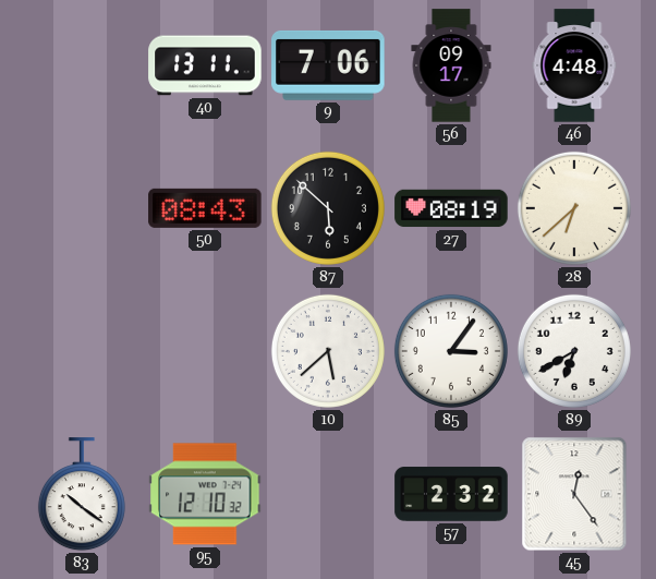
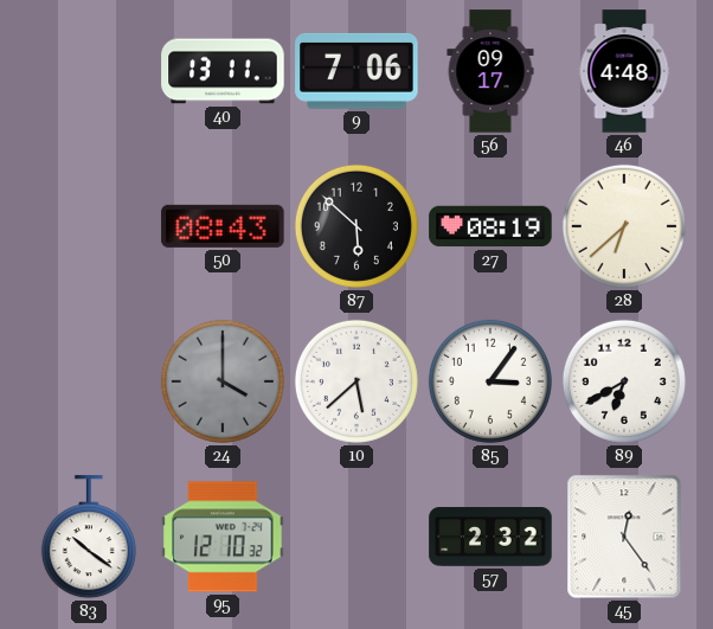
24: none -> 4:00
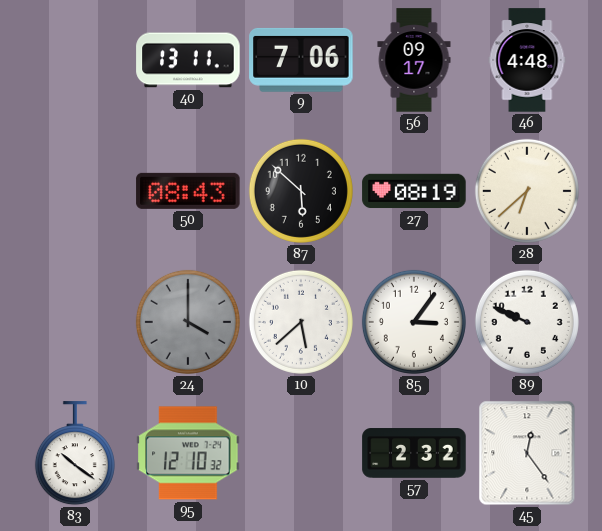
89: 6:40 -> 9:49
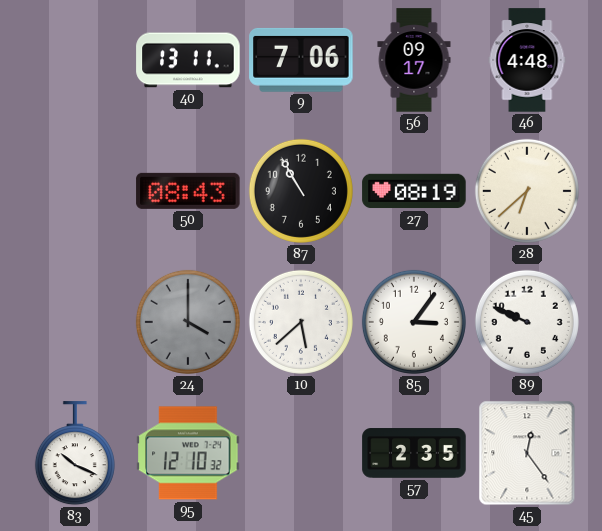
87: 5:52 -> 10:55
83: 10:21 -> 10:19
57: 2:32 -> 2:35
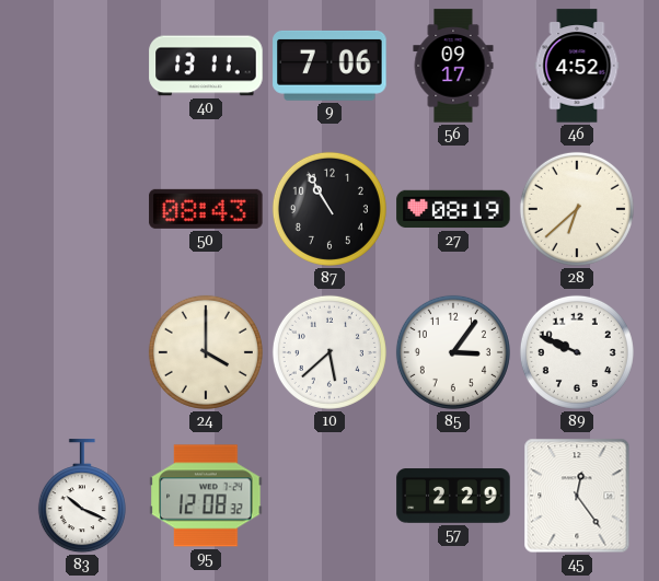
46: 4:48 -> 4:52
24 dial: grey -> cream
95: 12:10 -> 12:08
57: 2:35 -> 2:29
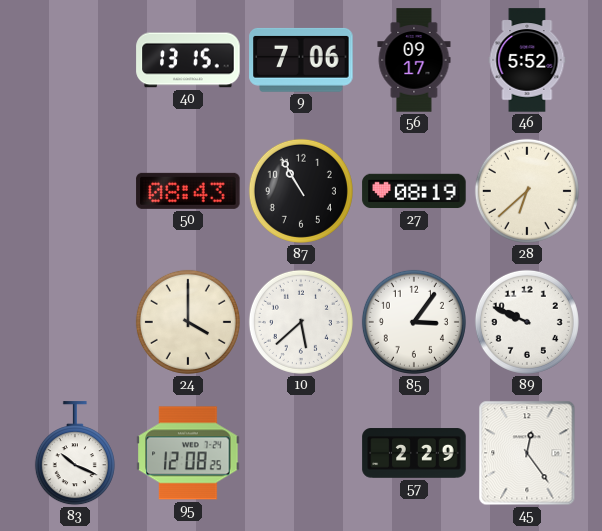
40: 13:11 -> 13:15
46: 4:52 -> 5:52
95: 12:08:32 -> 12:08:25
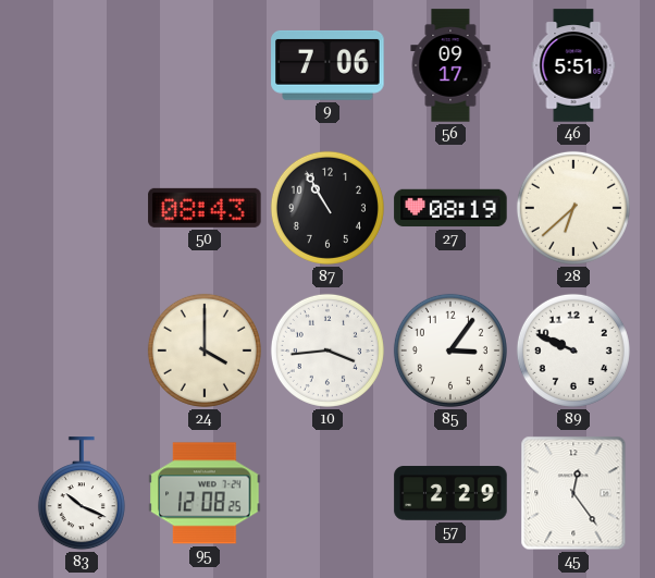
40: 13:15 -> none
46: 5:52 -> 5:51
10: 5:38 -> 3:44
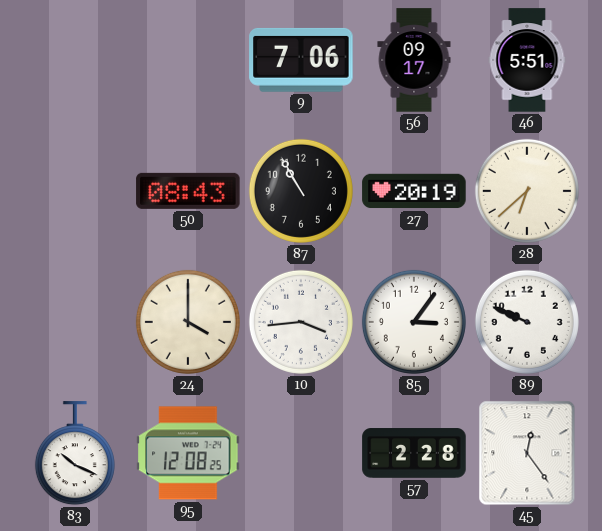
27: 08:19 -> 20:19
57: 2:29 -> 2:28
